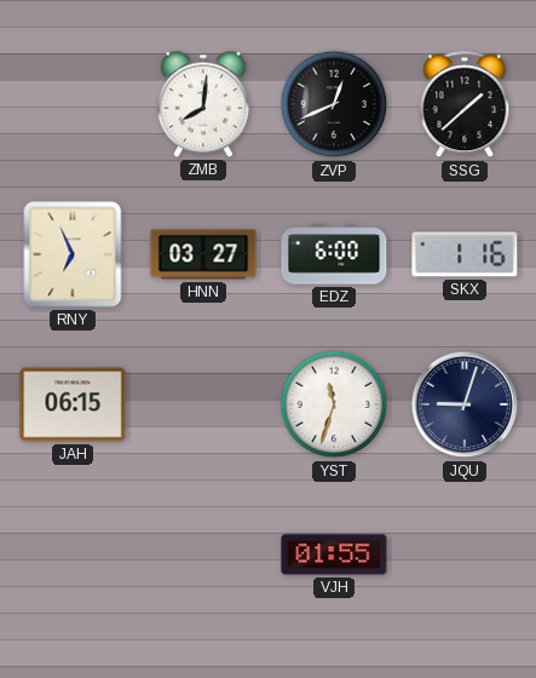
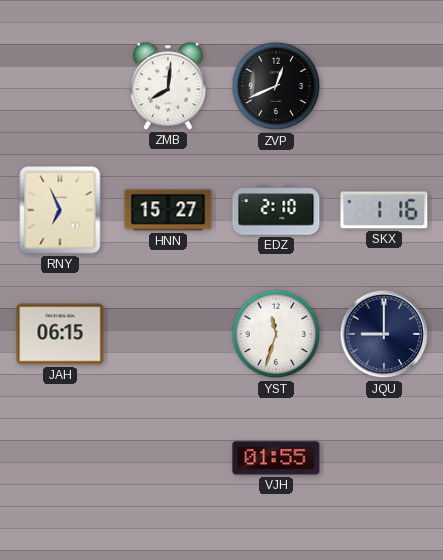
SSG: 1:38 -> none
HNN: 03:27 -> 15:27
EDZ: 6:00 -> 2:10
JQU: 9:03 -> 9:00
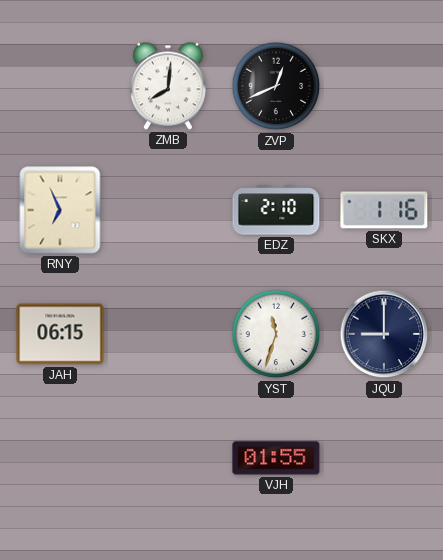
HNN: 15:27 -> none
